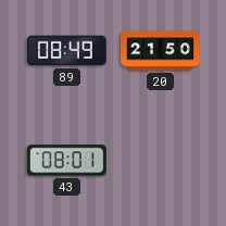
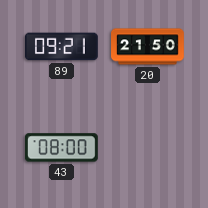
89: 08:49 -> 09:21
43: 08:01 -> 08:00
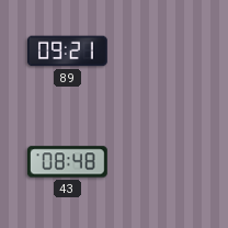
20: 21:50 -> none
43: 08:00 -> 08:48
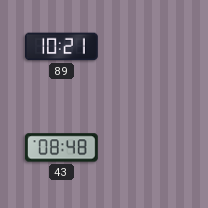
89: 09:21 -> 10:21
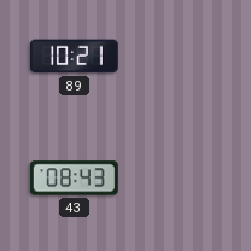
43: 08:48 -> 08:43
